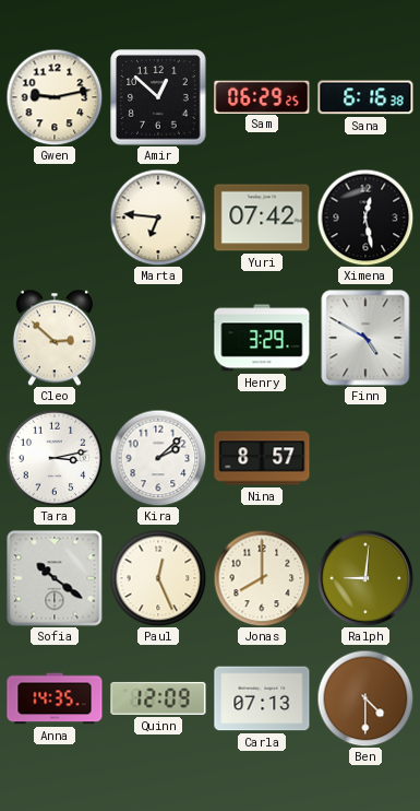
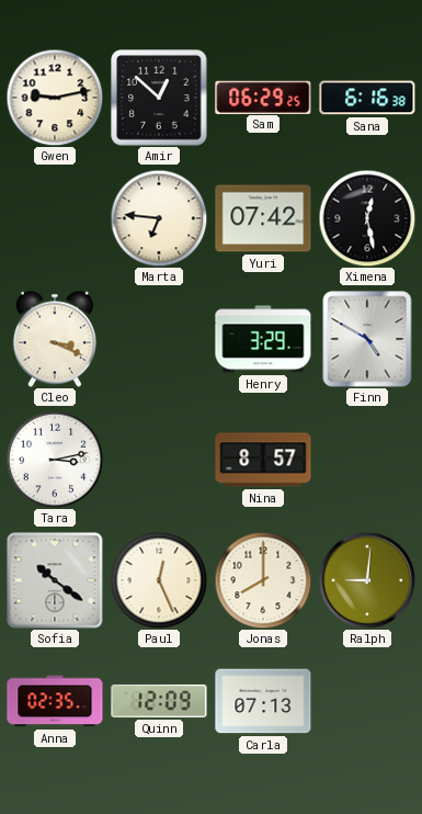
Cleo: 2:52 -> 3:19
Kira: 2:08 -> none
Anna: 14:35 -> 02:35
Ben: 4:30 -> none
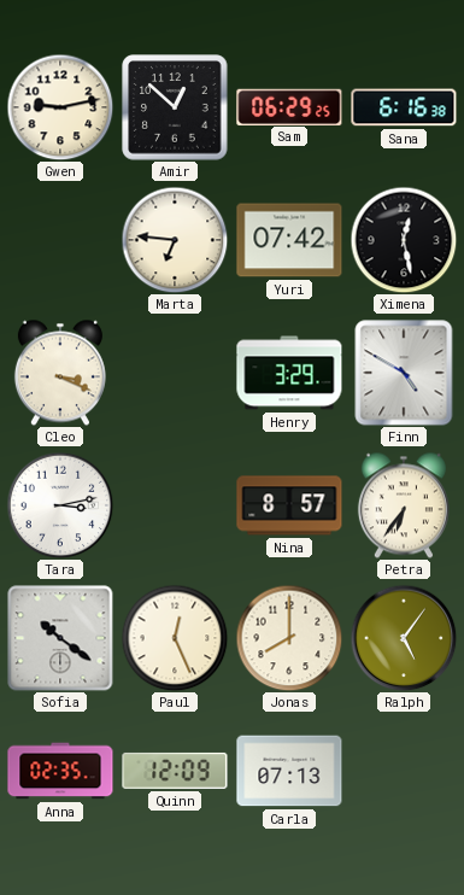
Petra: none -> 6:36
Ralph: 9:01 -> 5:06
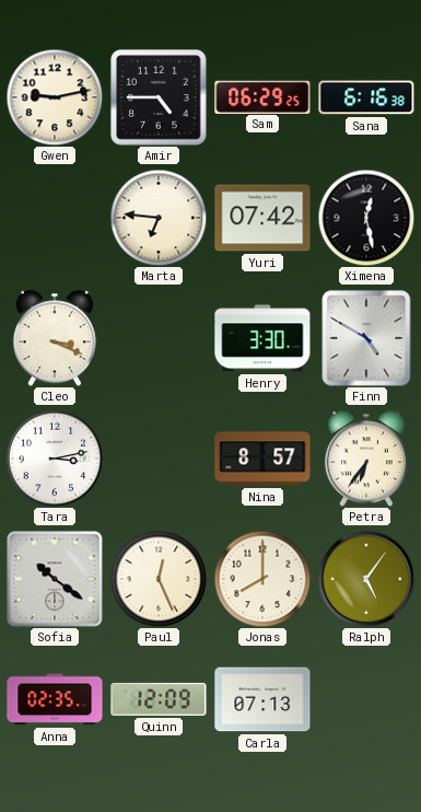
Amir: 12:52 -> 4:45
Henry: 3:29 -> 3:30
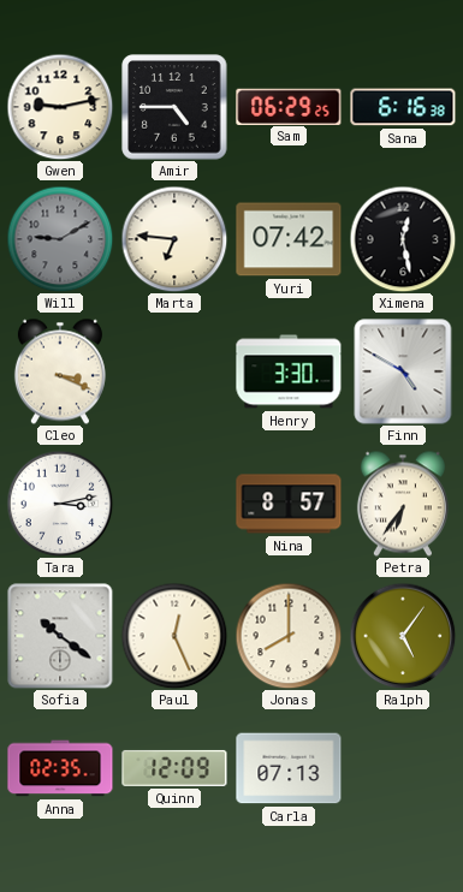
Will: none -> 9:10
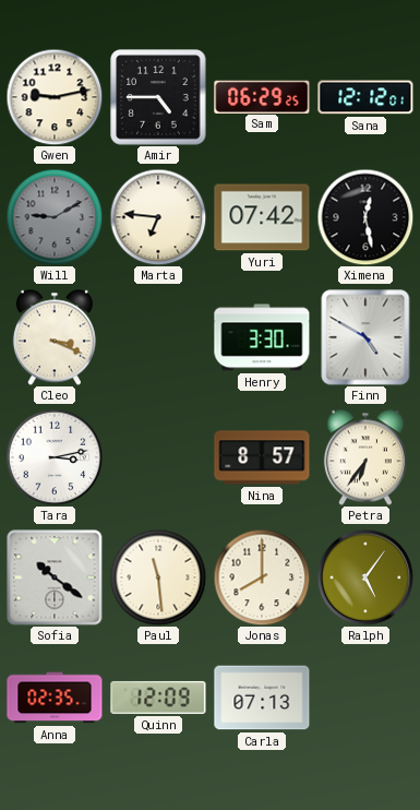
Sana: 6:16 -> 12:12
Paul: 12:26 -> 11:29
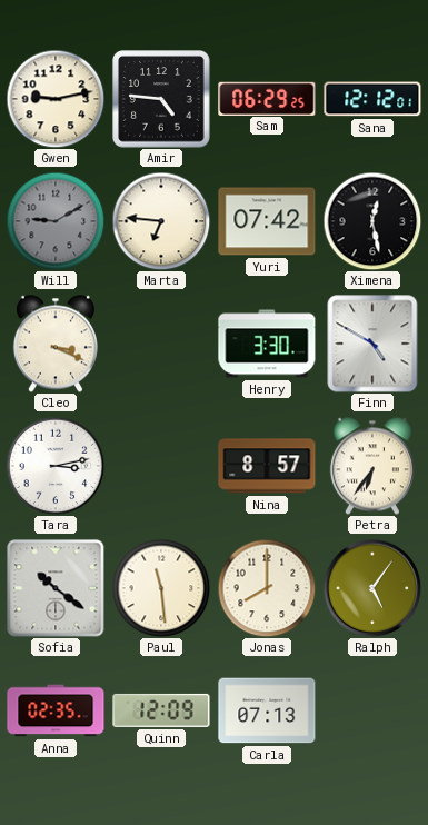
Amir: 4:45 -> 4:46
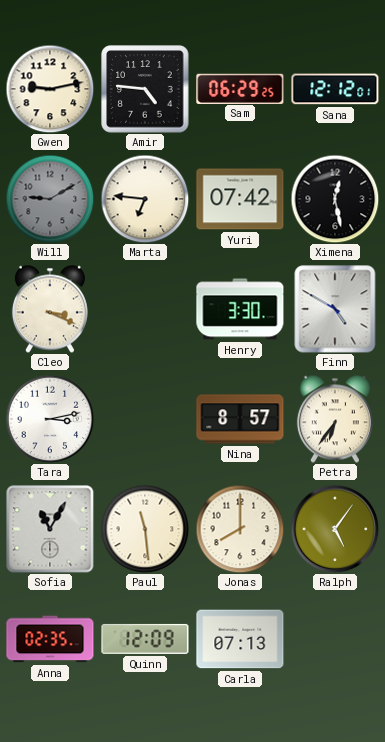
Sofia: 10:21 -> 11:05
